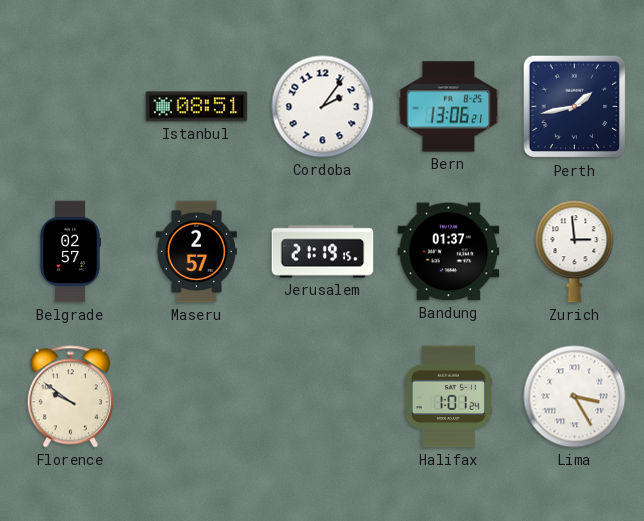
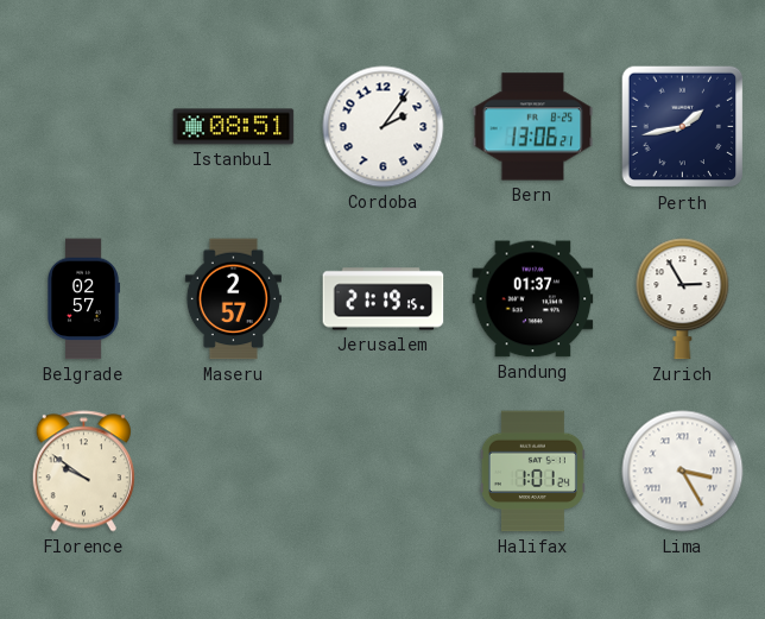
Zurich: 2:59 -> 2:55
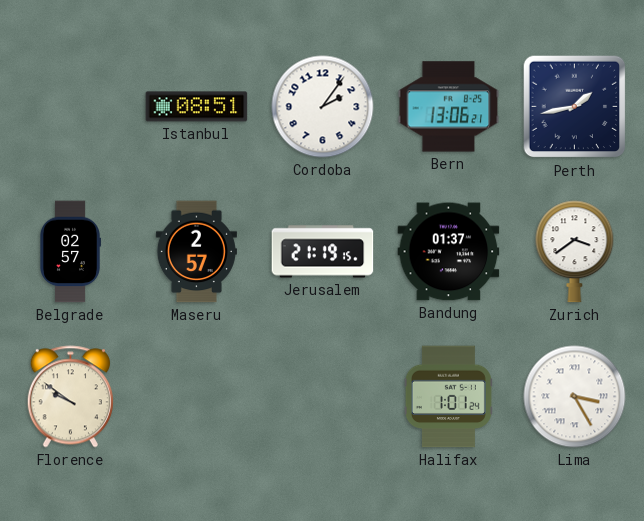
Zurich: 2:55 -> 3:39
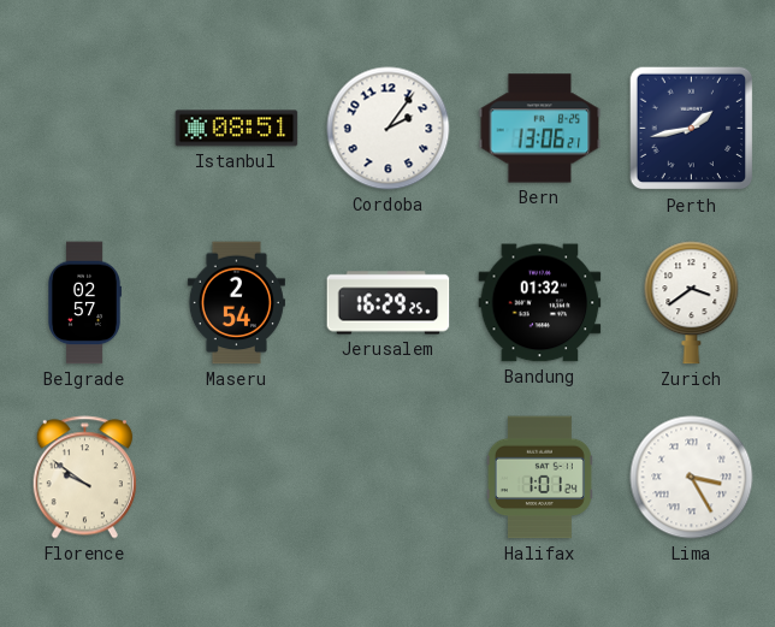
Maseru: 2:57 -> 2:54
Jerusalem: 21:19 -> 16:29
Bandung: 01:37 -> 01:32
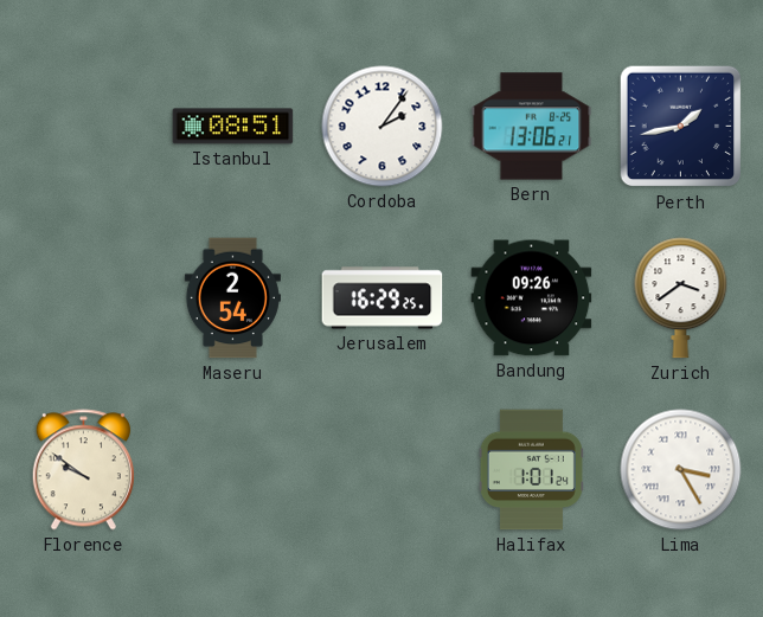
Belgrade: 02:57 -> none
Bandung: 01:32 -> 09:26
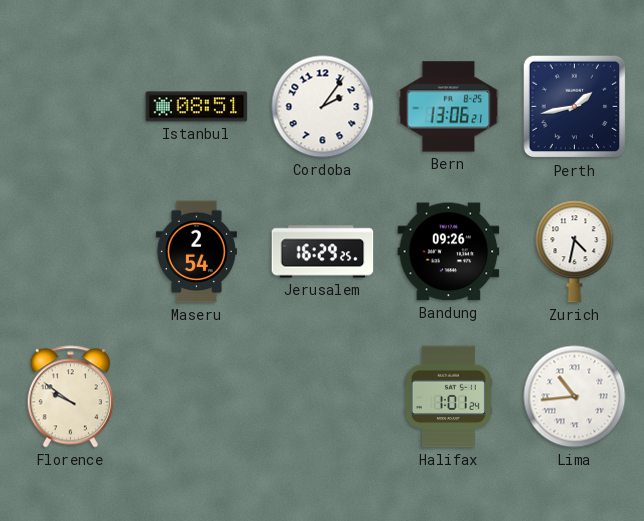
Zurich: 3:39 -> 4:32
Lima: 3:25 -> 10:44
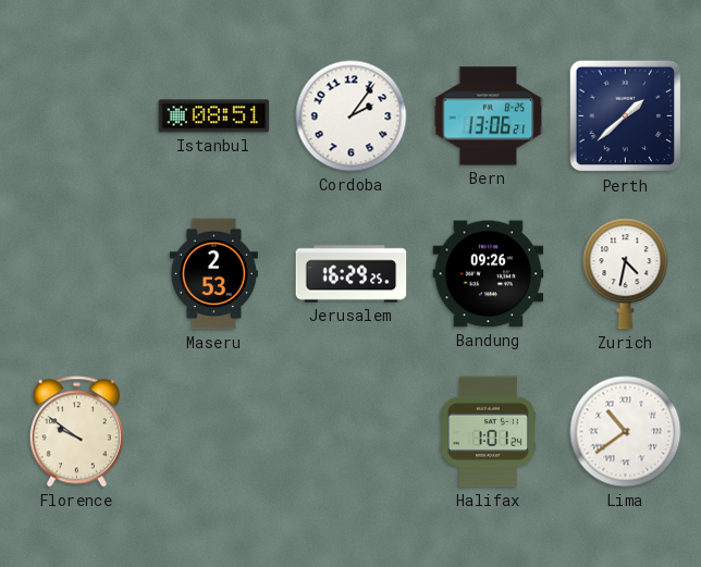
Perth: 1:43 -> 1:38
Maseru: 2:54 -> 2:53
Lima: 10:44 -> 10:39
